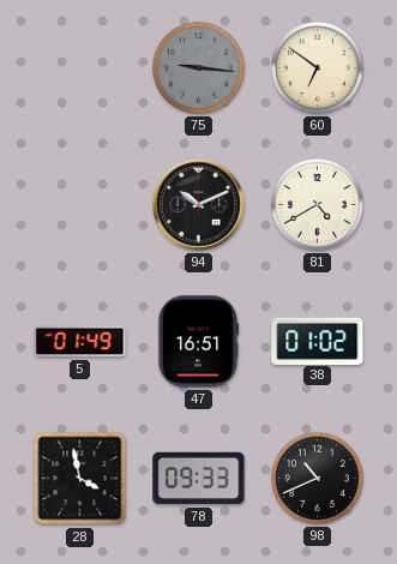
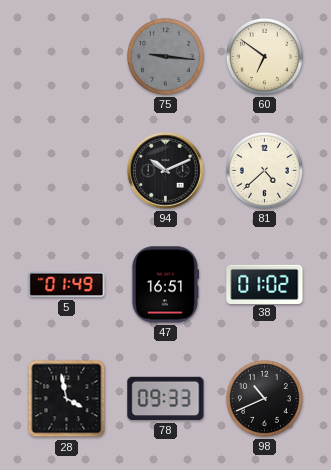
81: 4:40 -> 4:38
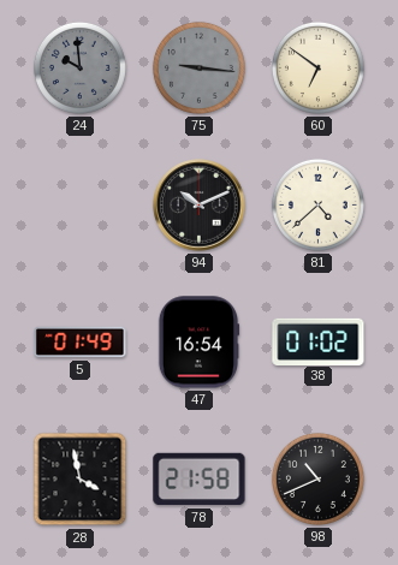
24: none -> 9:59
47: 16:51 -> 16:54
78: 09:33 -> 21:58
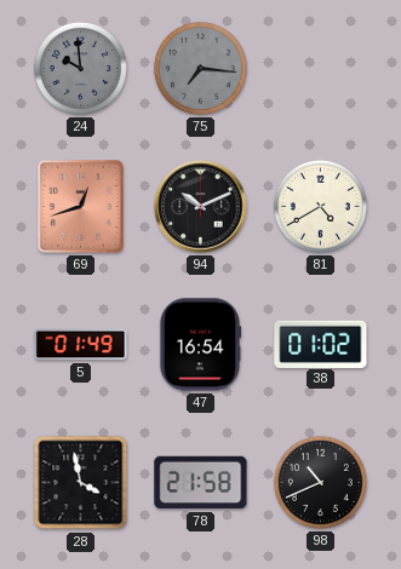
75: 9:16 -> 7:16
60: 6:51 -> none
69: none -> 12:42
81: 4:38 -> 4:40
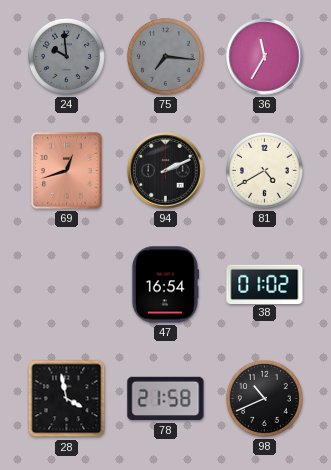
36: none -> 11:35
94: 10:11 -> 2:11
5: 01:49 -> none
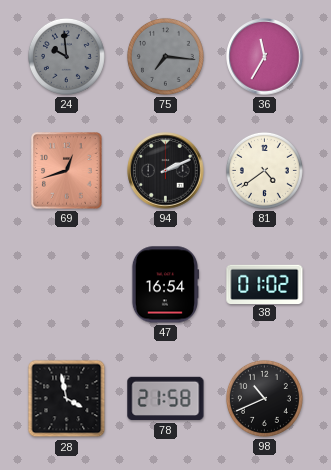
81: 4:40 -> 4:39
